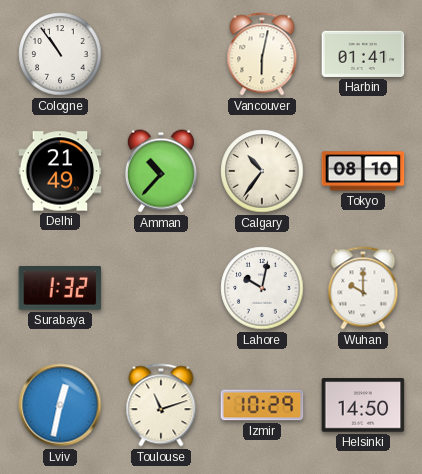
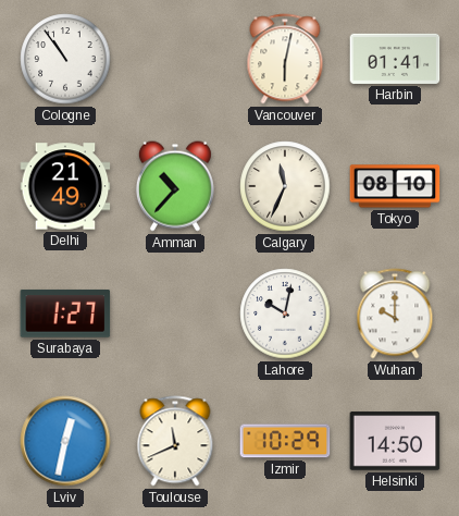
Calgary: 10:36 -> 11:34
Surabaya: 1:32 -> 1:27
Toulouse: 11:12 -> 11:41
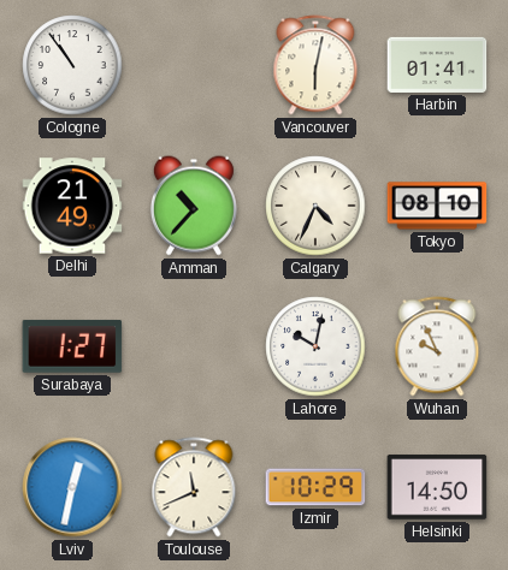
Calgary: 11:34 -> 4:34
Wuhan: 10:00 -> 9:56
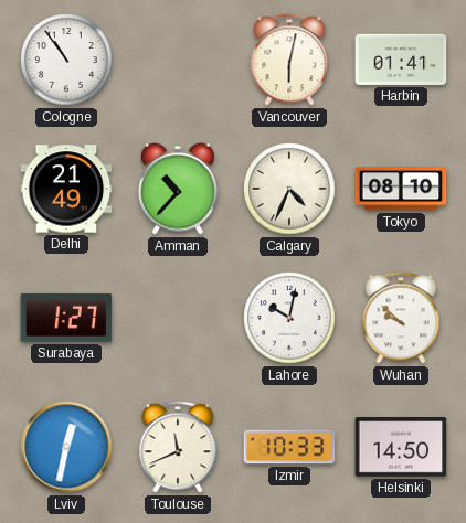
Wuhan: 9:56 -> 9:52
Izmir: 10:29 -> 10:33
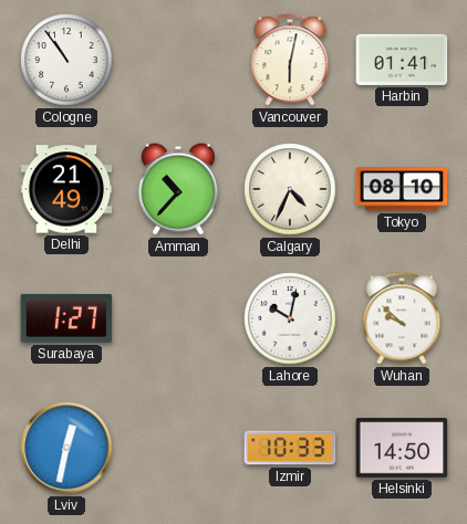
Toulouse: 11:41 -> none
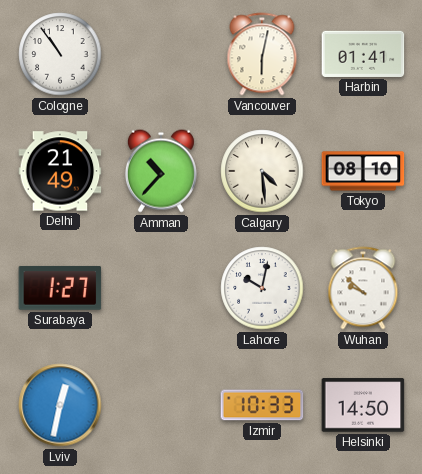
Calgary: 4:34 -> 4:29
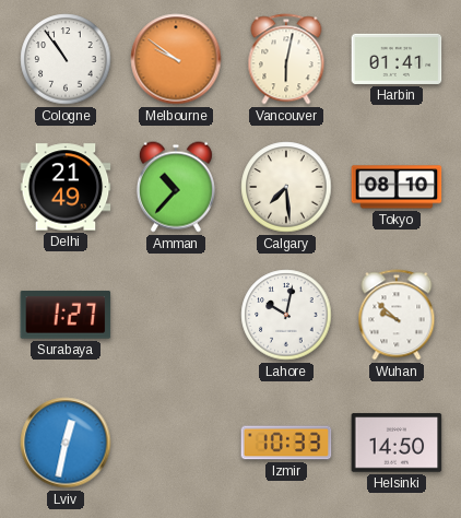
Melbourne: none -> 9:51
Calgary: 4:29 -> 7:29
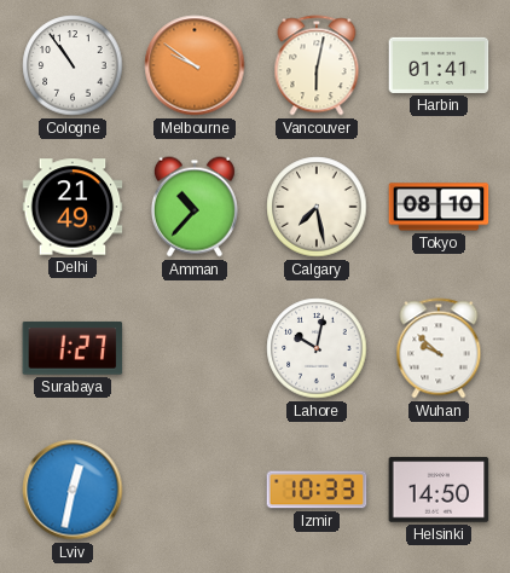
Calgary: 7:29 -> 7:28
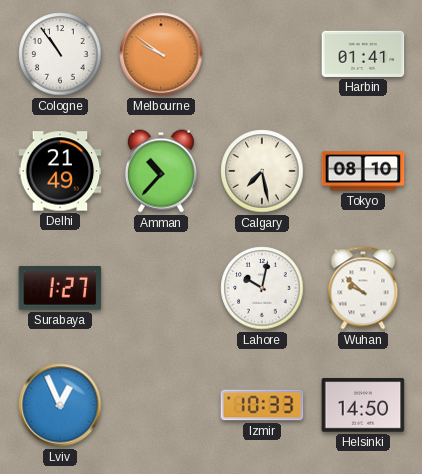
Vancouver: 6:02 -> none
Lviv: 12:32 -> 12:56
